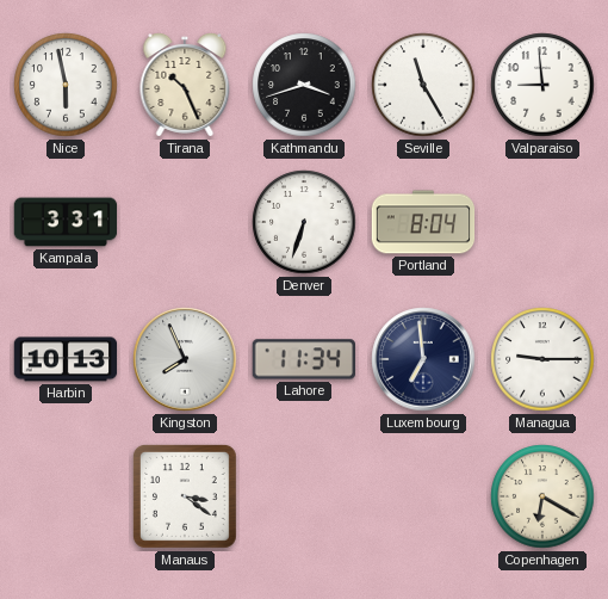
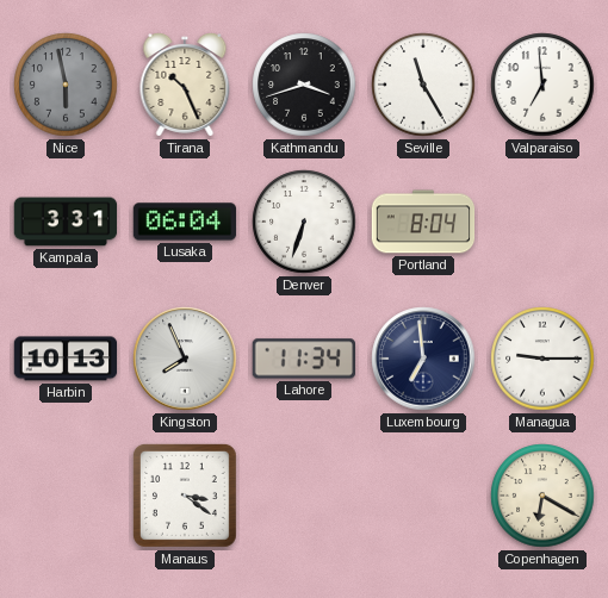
Nice dial: white -> grey
Valparaiso: 8:59 -> 6:59
Lusaka: none -> 06:04
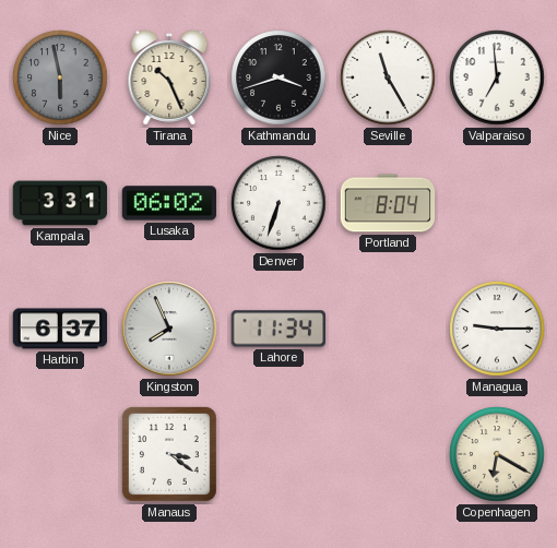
Lusaka: 06:04 -> 06:02
Harbin: 10:13 -> 6:37
Luxembourg: 6:59 -> none
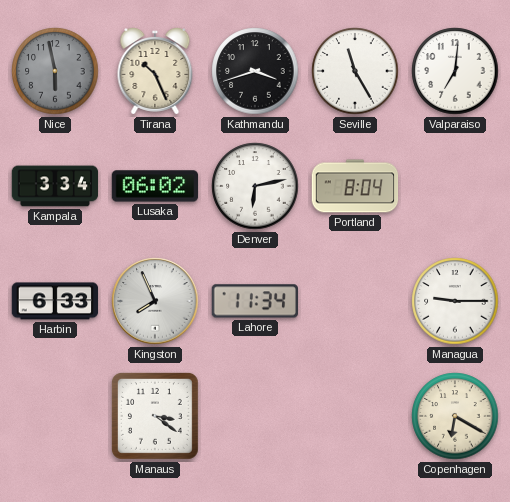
Valparaiso: 6:59 -> 7:01
Kampala: 3:31 -> 3:34
Denver: 6:33 -> 6:13
Harbin: 6:37 -> 6:33
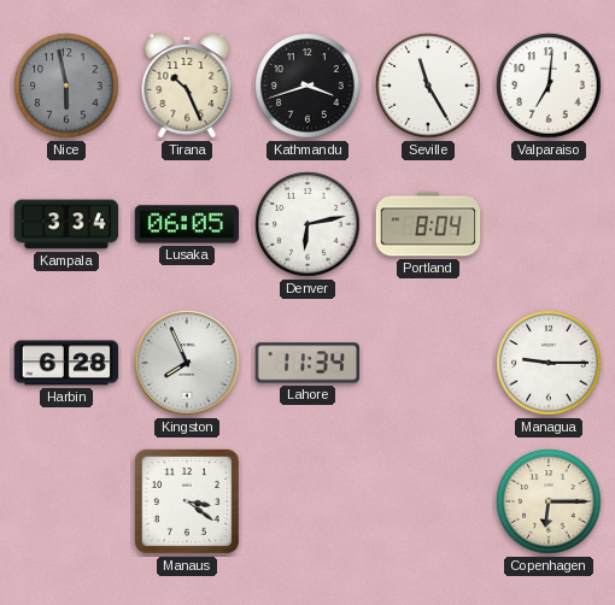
Lusaka: 06:02 -> 06:05
Harbin: 6:33 -> 6:28
Copenhagen: 6:20 -> 6:15
